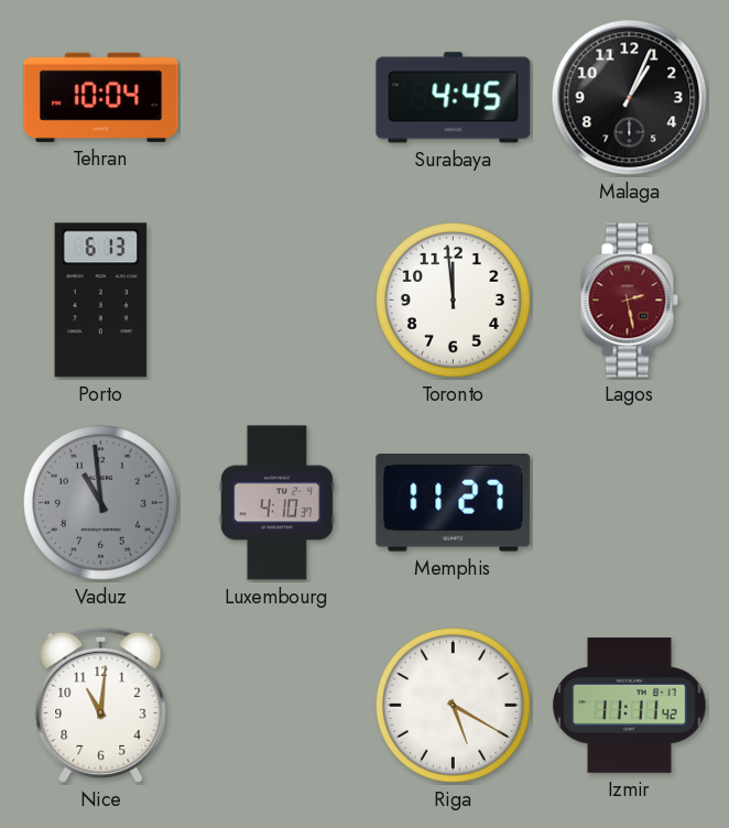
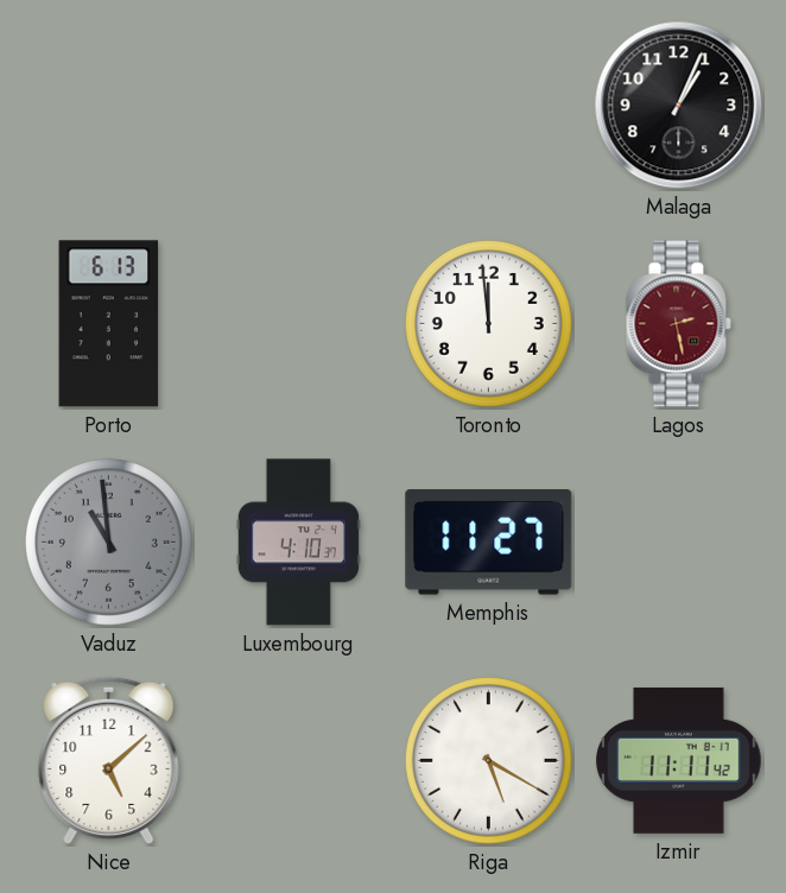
Tehran: 10:04 -> none
Surabaya: 4:45 -> none
Nice: 11:01 -> 5:08
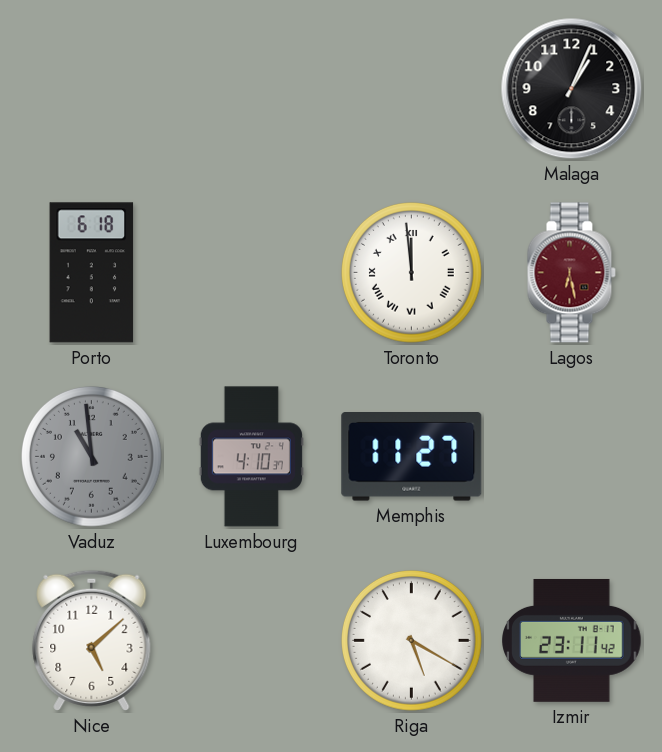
Porto: 6:13 -> 6:18
Toronto numerals: Arabic -> Roman
Lagos: 2:28 -> 6:28
Izmir: 11:11 -> 23:11
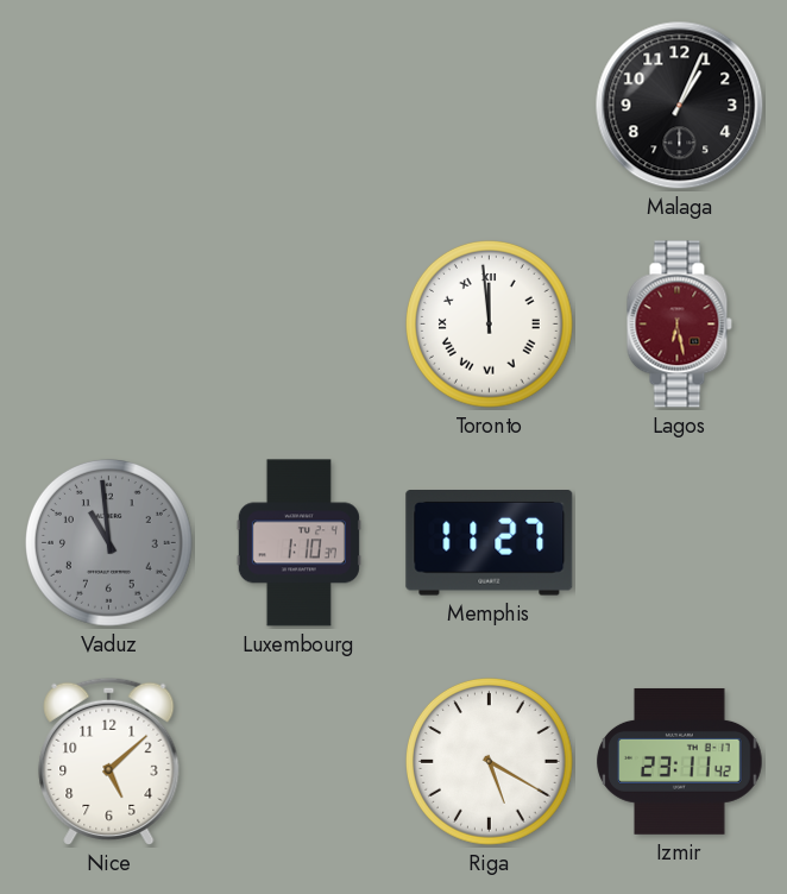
Porto: 6:18 -> none
Luxembourg: 4:10 -> 1:10
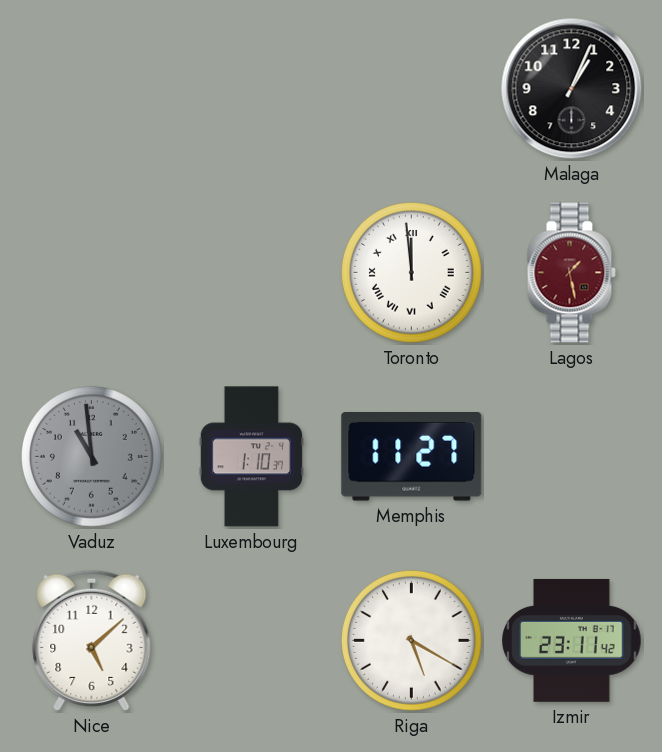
Lagos: 6:28 -> 1:28
